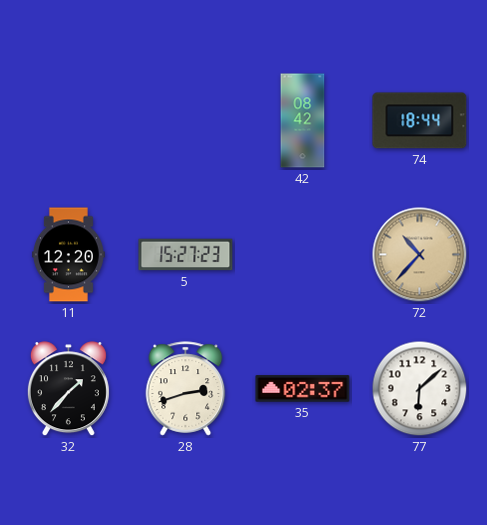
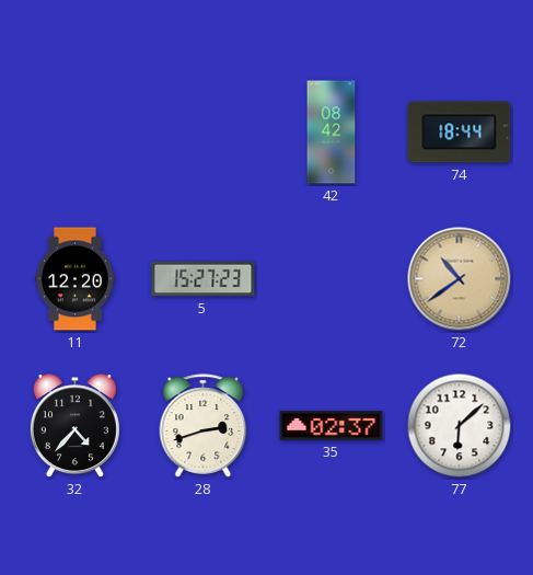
72: 10:37 -> 10:39
32: 1:37 -> 4:37
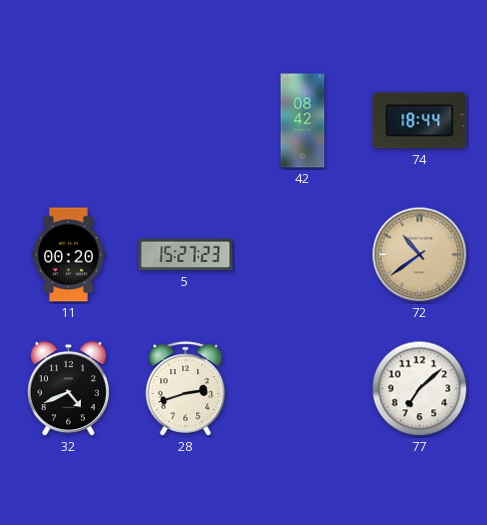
11: 12:20 -> 00:20
32: 4:37 -> 4:41
35: 02:37 -> none
77: 6:08 -> 7:08
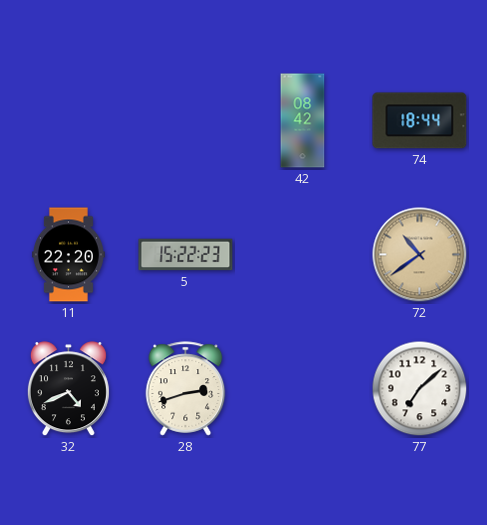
11: 00:20 -> 22:20
5: 15:27 -> 15:22
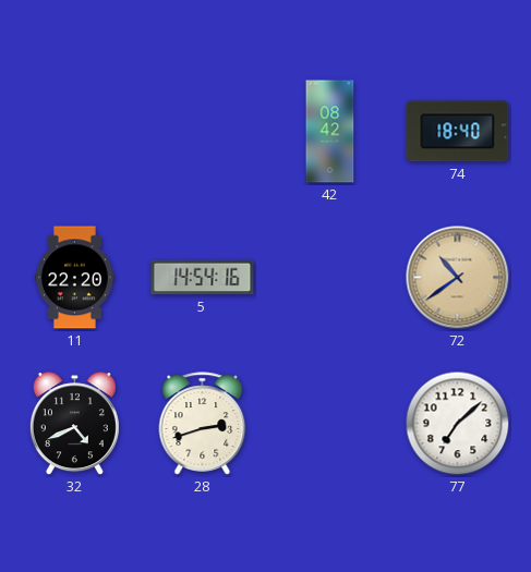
74: 18:44 -> 18:40
5: 15:22 -> 14:54
